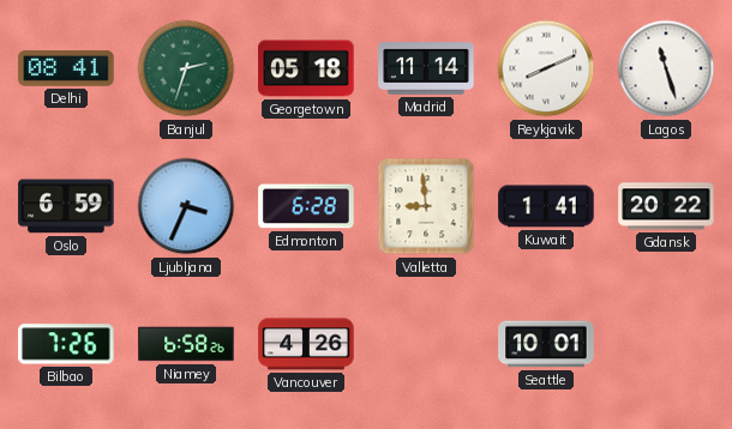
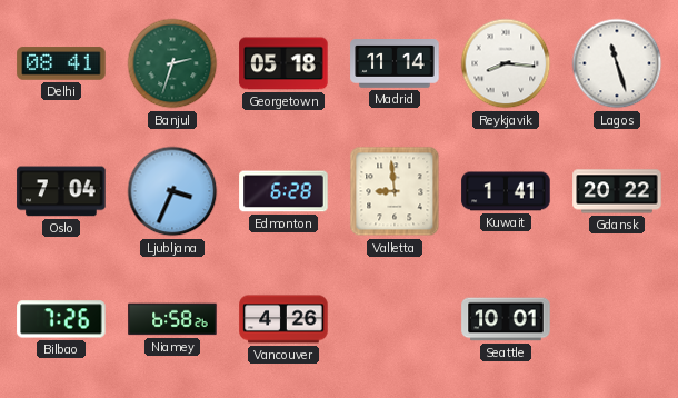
Reykjavik: 8:11 -> 8:16
Oslo: 6:59 -> 7:04
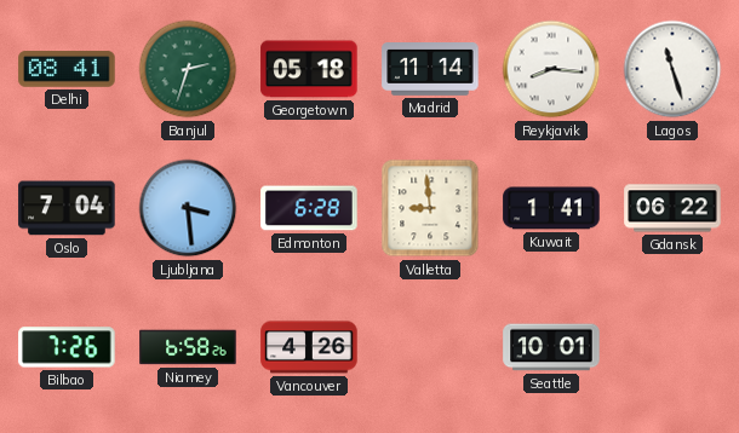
Ljubljana: 3:34 -> 3:29
Gdansk: 20:22 -> 06:22
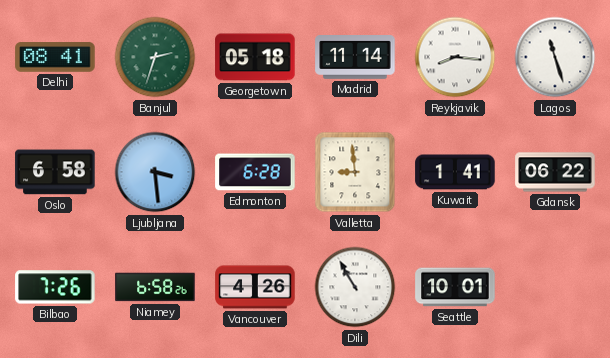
Oslo: 7:04 -> 6:58
Dili: none -> 10:55
